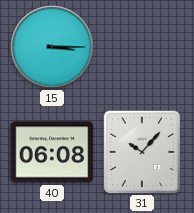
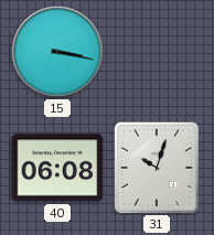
15: 3:15 -> 3:17
31: 10:07 -> 10:03
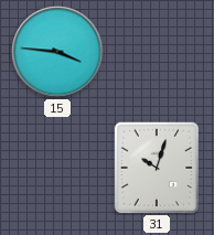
15: 3:17 -> 3:46
40: 06:08 -> none
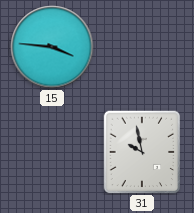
31: 10:03 -> 9:58
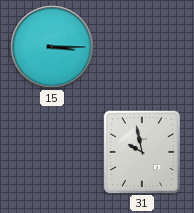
15: 3:46 -> 3:15
